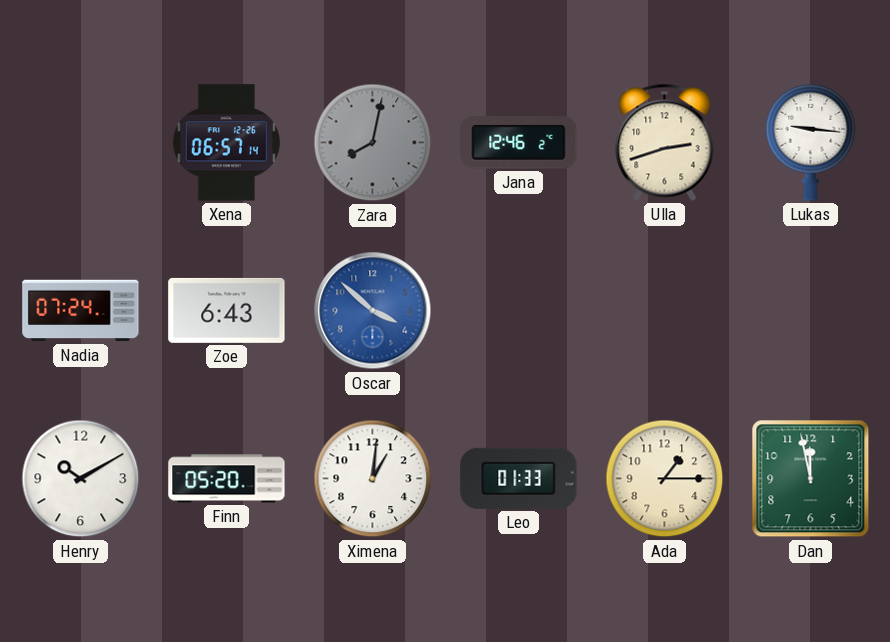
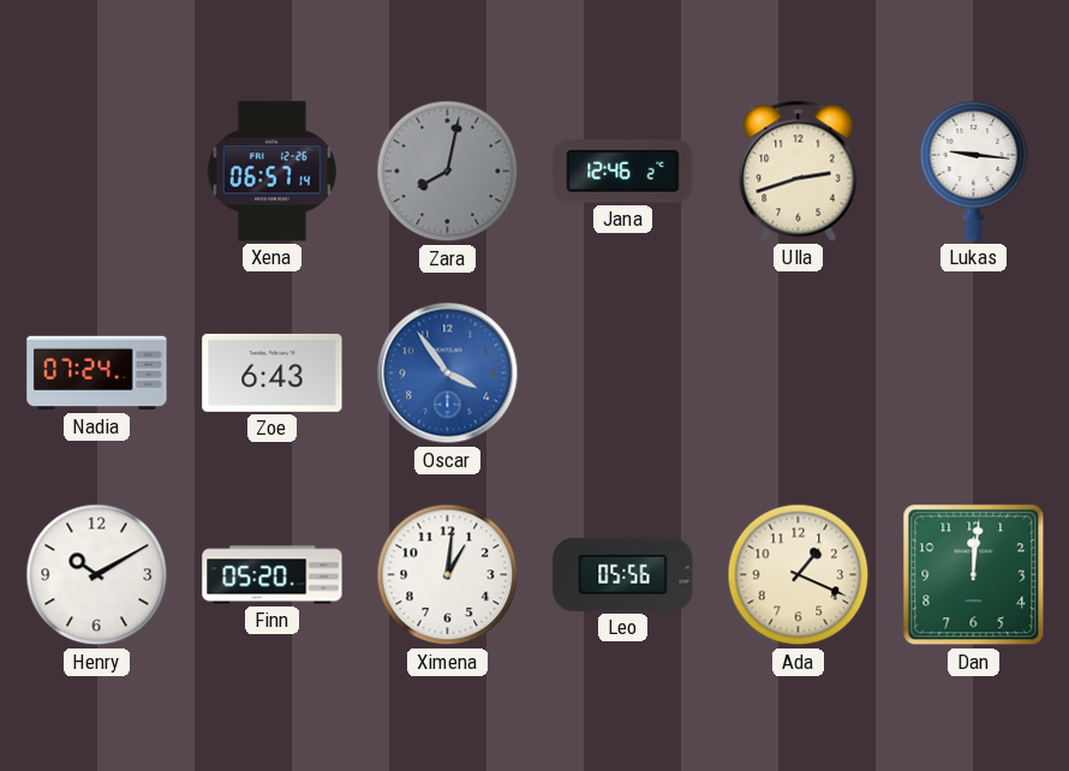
Oscar: 3:52 -> 3:54
Leo: 01:33 -> 05:56
Ada: 1:15 -> 1:19
Dan: 11:58 -> 12:01
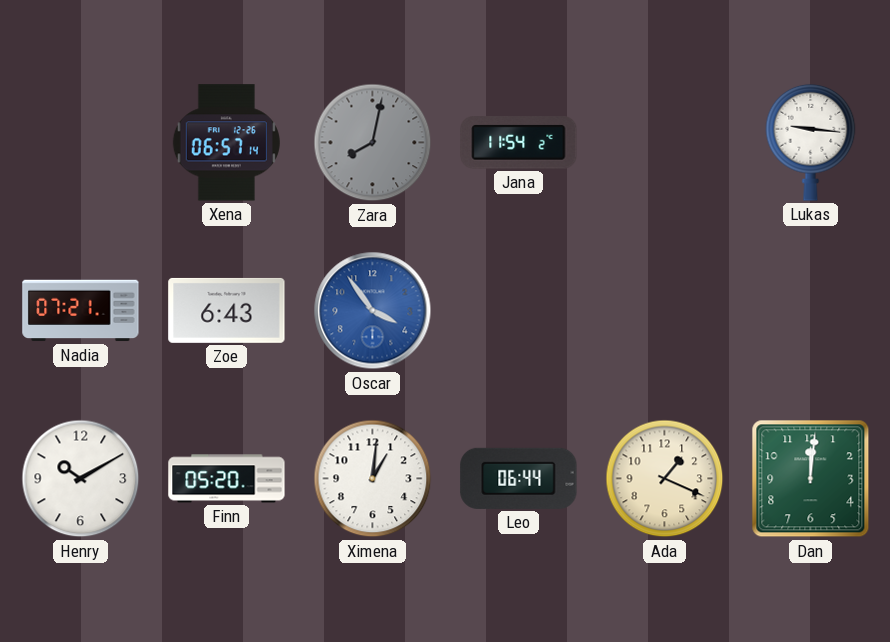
Jana: 12:46 -> 11:54
Ulla: 2:42 -> none
Nadia: 07:24 -> 07:21
Leo: 05:56 -> 06:44
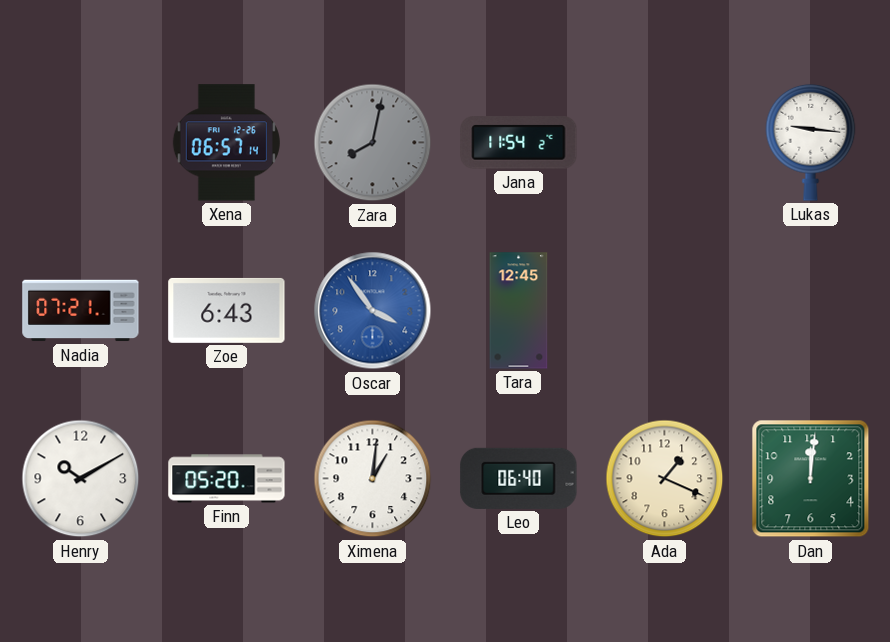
Tara: none -> 12:45
Leo: 06:44 -> 06:40
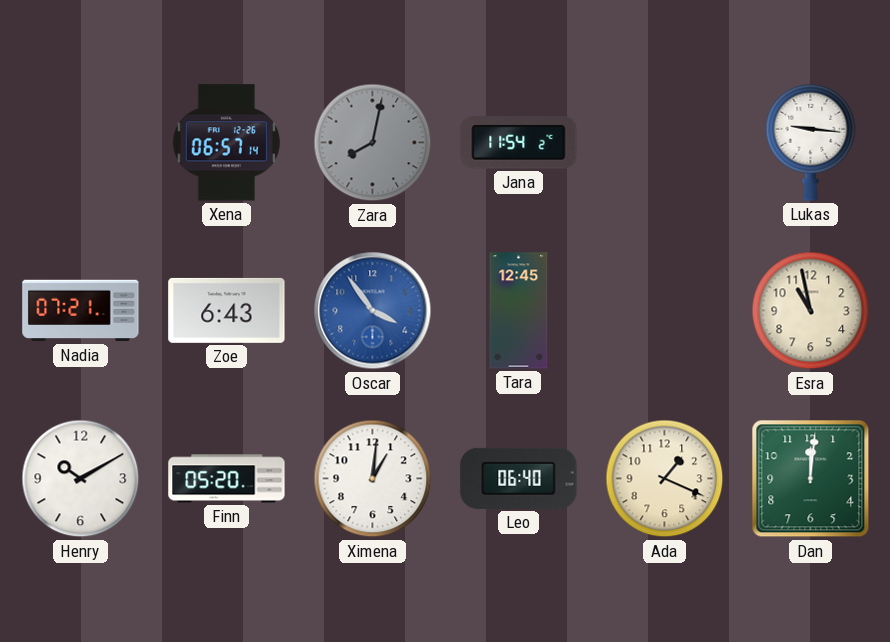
Esra: none -> 10:58
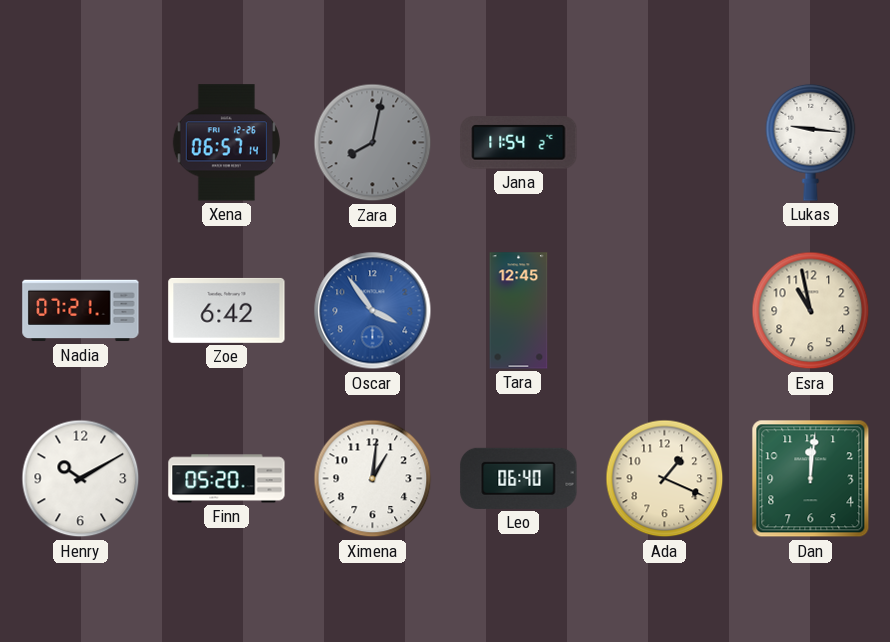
Zoe: 6:43 -> 6:42
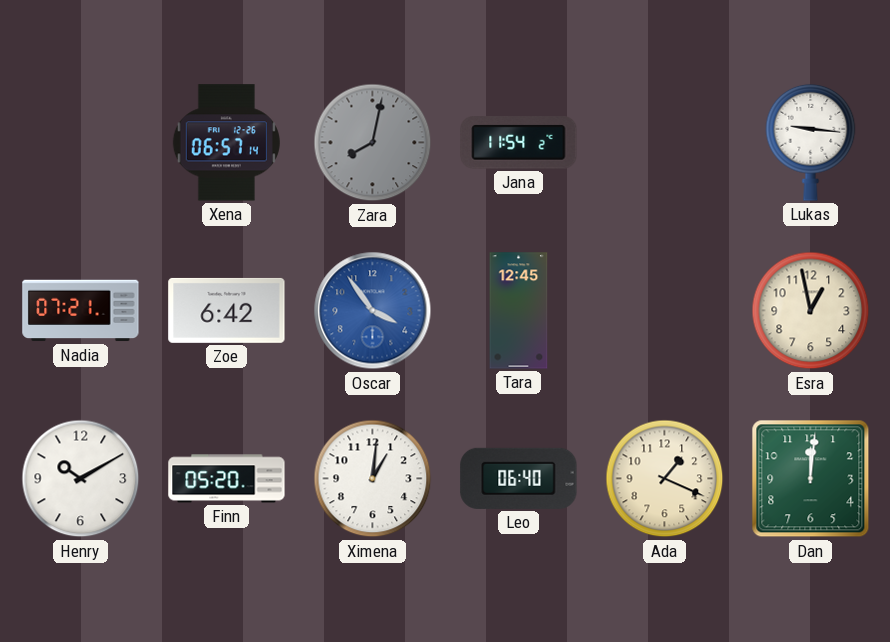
Esra: 10:58 -> 12:58
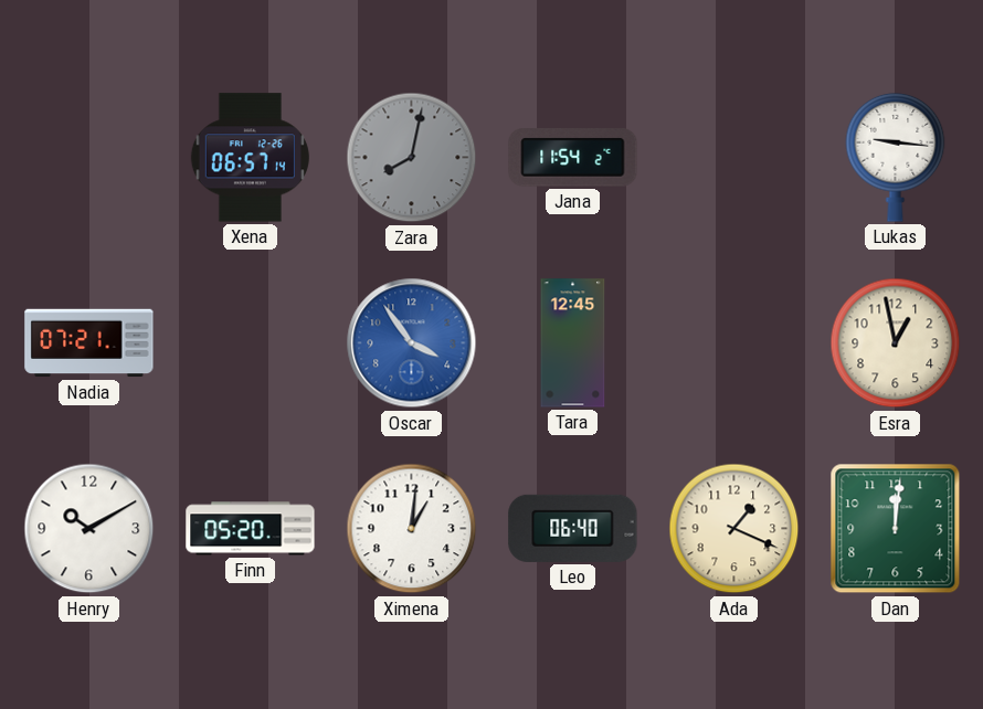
Zoe: 6:42 -> none
